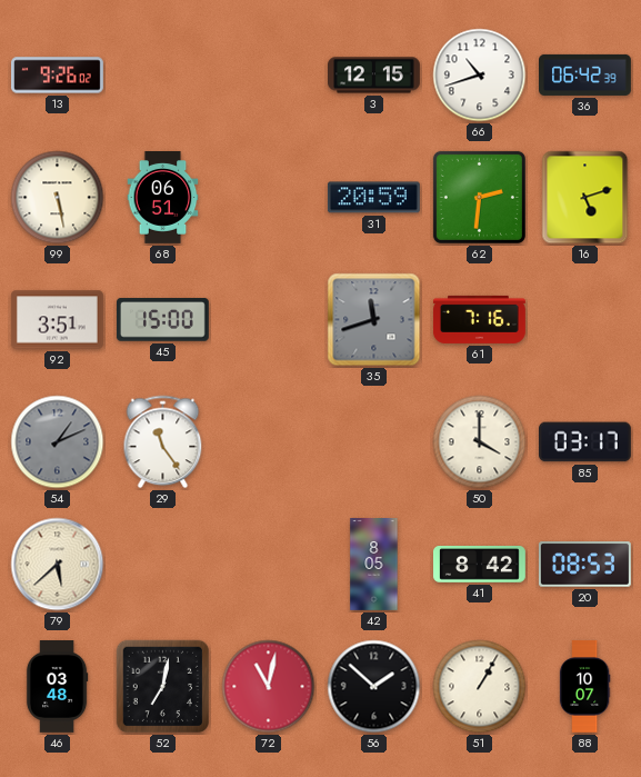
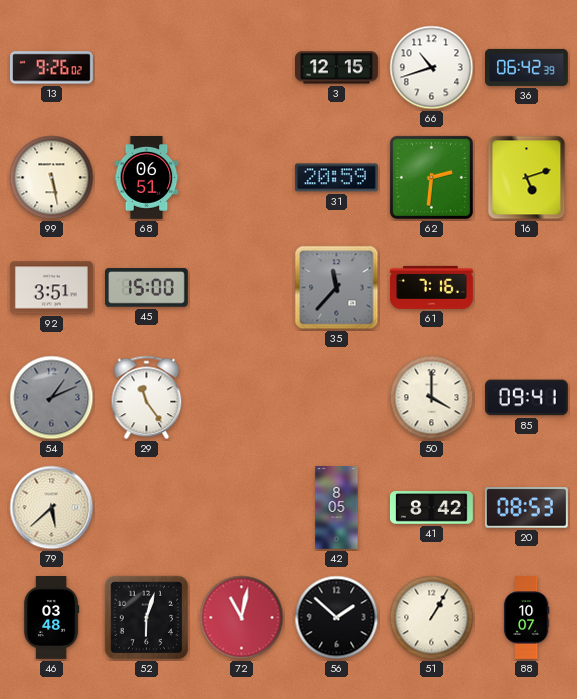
35: 11:42 -> 11:37
85: 03:17 -> 09:41
52: 7:02 -> 6:03
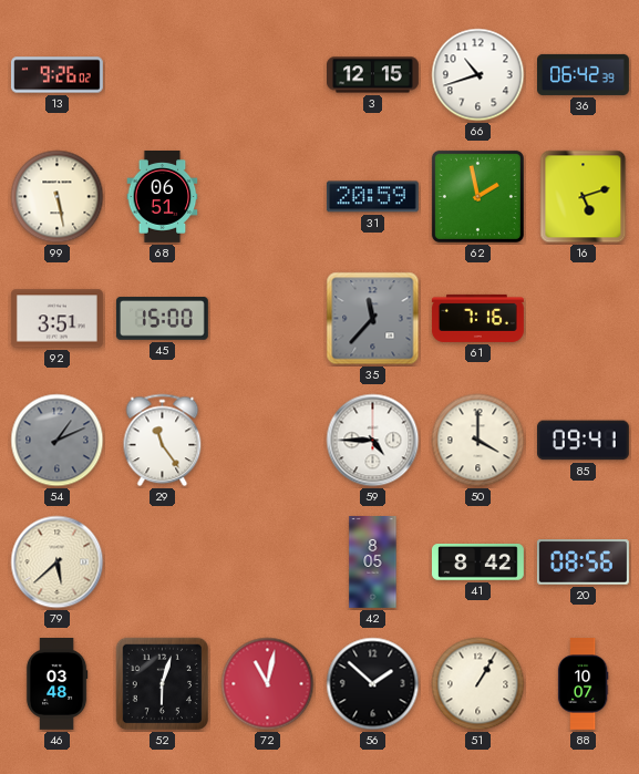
62: 2:31 -> 1:58
59: none -> 4:45
20: 08:53 -> 08:56
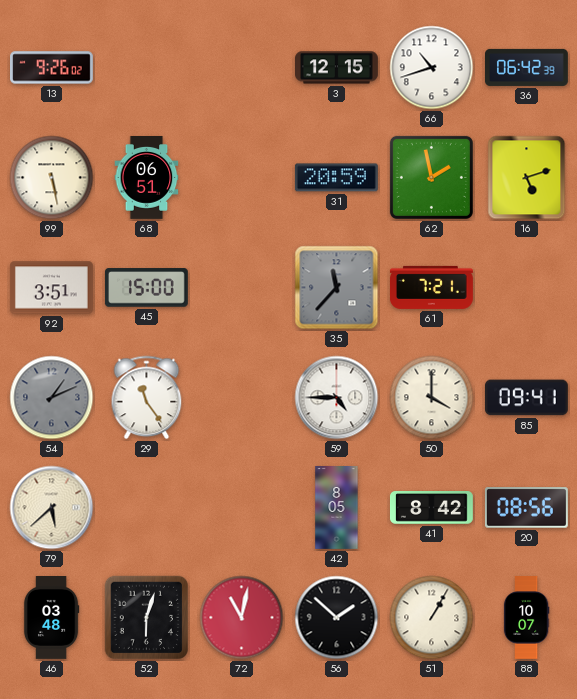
61: 7:16 -> 7:21
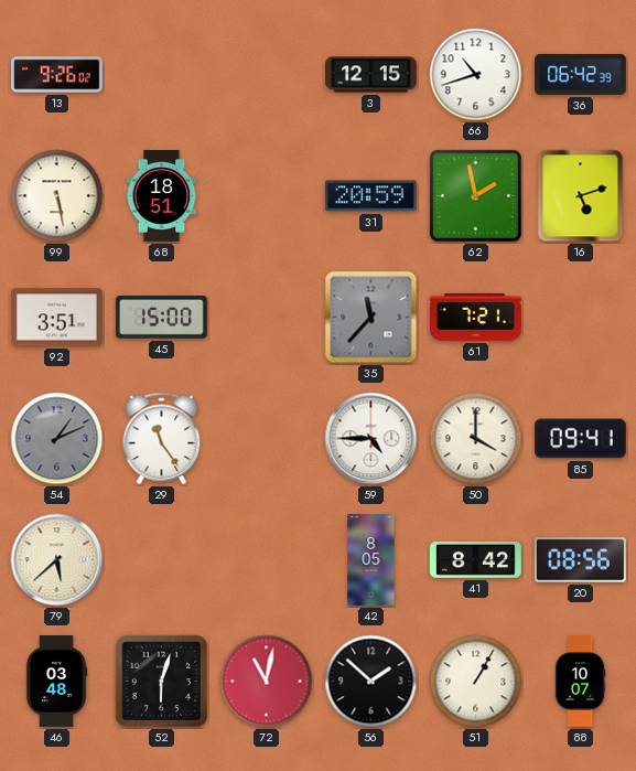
68: 06:51 -> 18:51
